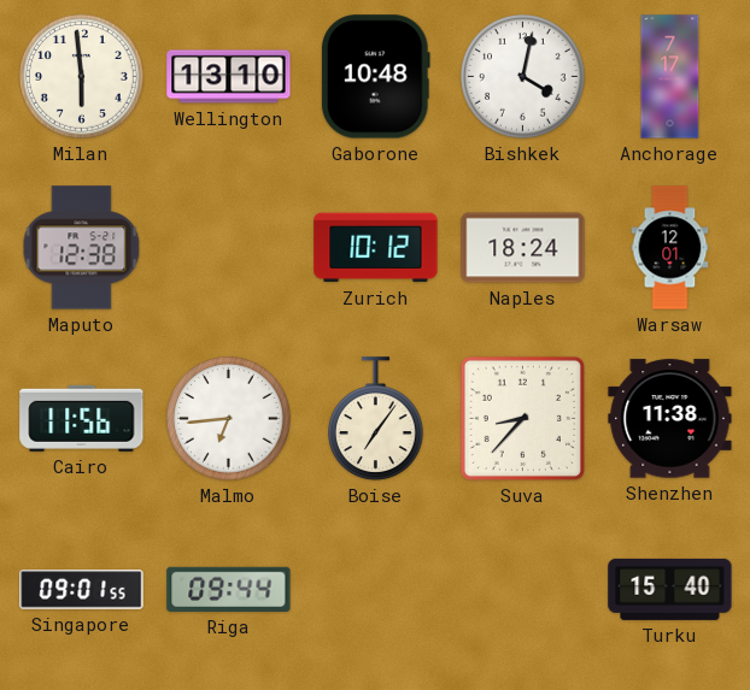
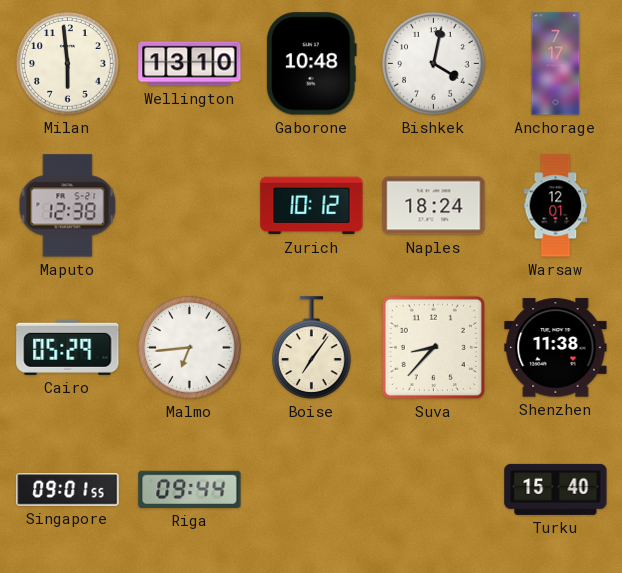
Cairo: 11:56 -> 05:29
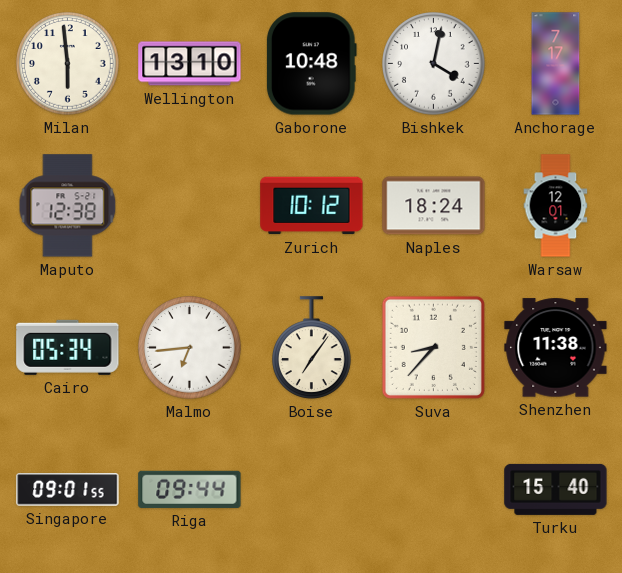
Cairo: 05:29 -> 05:34
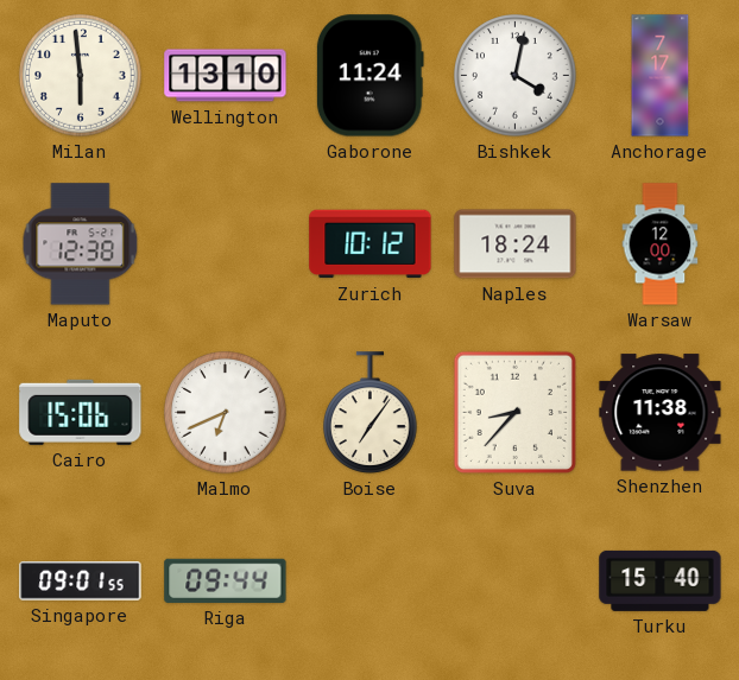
Gaborone: 10:48 -> 11:24
Warsaw: 12:01 -> 12:00
Cairo: 05:34 -> 15:06
Malmo: 6:44 -> 6:41
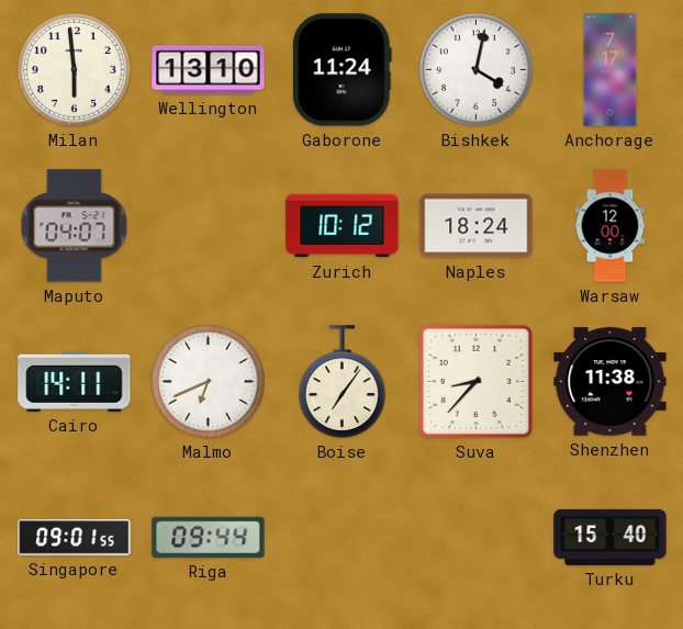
Maputo: 12:38 -> 04:07
Cairo: 15:06 -> 14:11
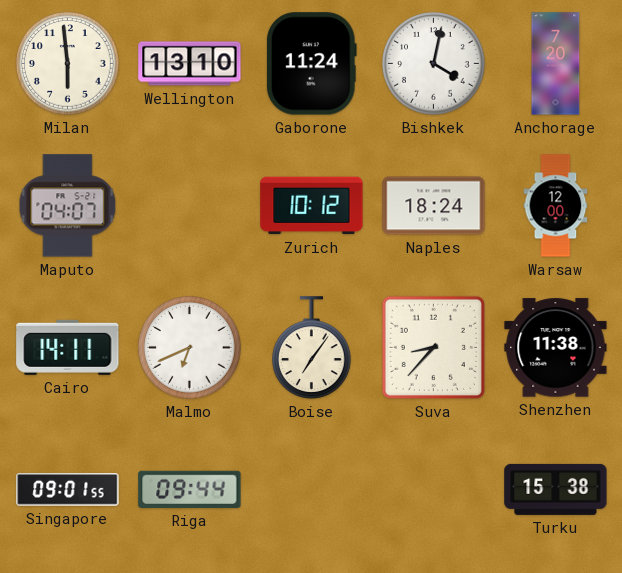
Anchorage: 7:17 -> 7:20
Turku: 15:40 -> 15:38
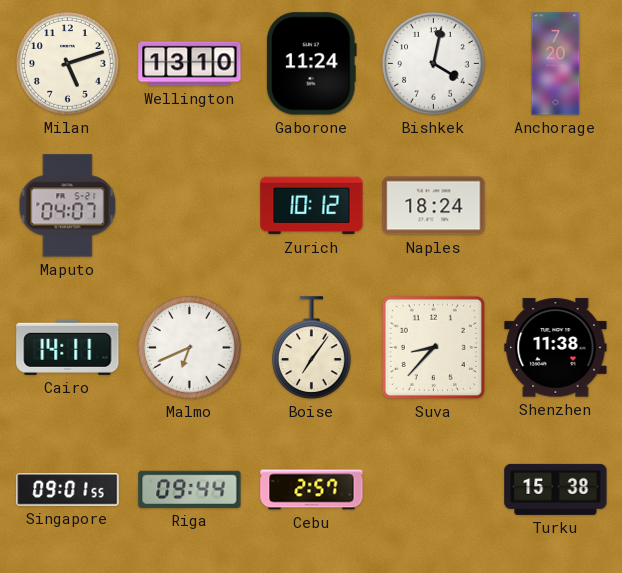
Milan: 5:59 -> 5:12
Warsaw: 12:00 -> none
Cebu: none -> 2:57
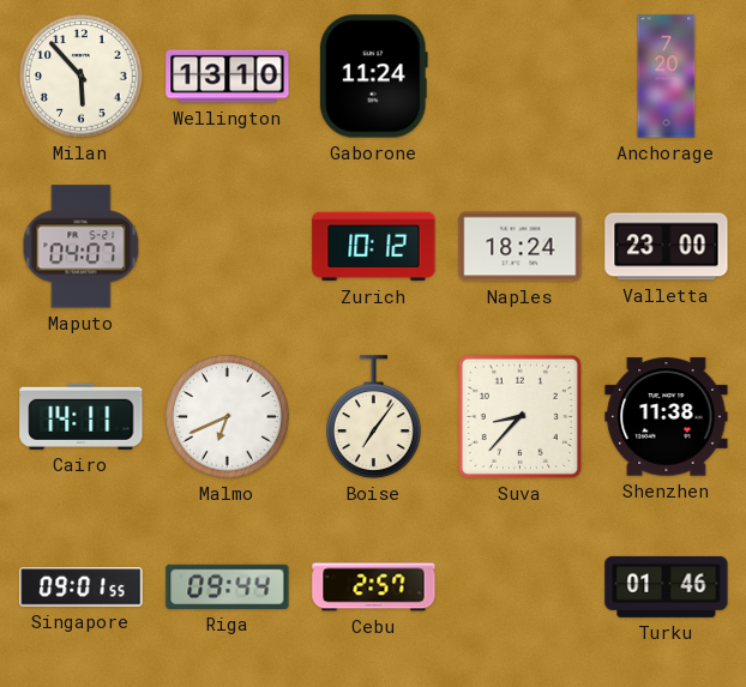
Milan: 5:12 -> 5:53
Bishkek: 4:02 -> none
Valletta: none -> 23:00
Turku: 15:38 -> 01:46
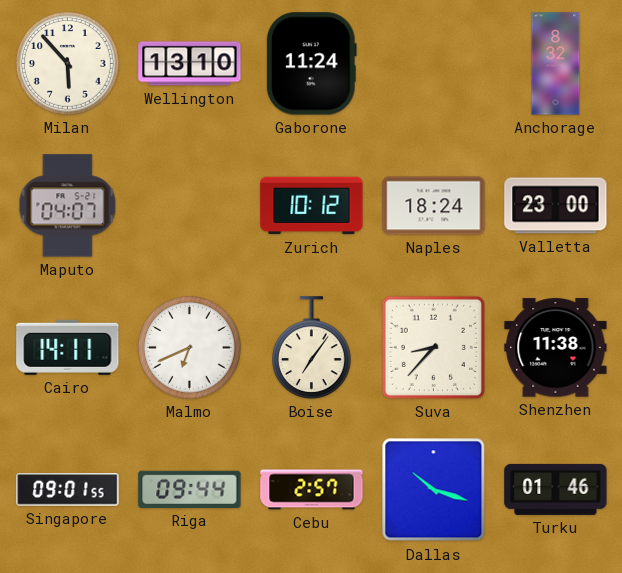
Anchorage: 7:20 -> 8:32
Dallas: none -> 10:18
